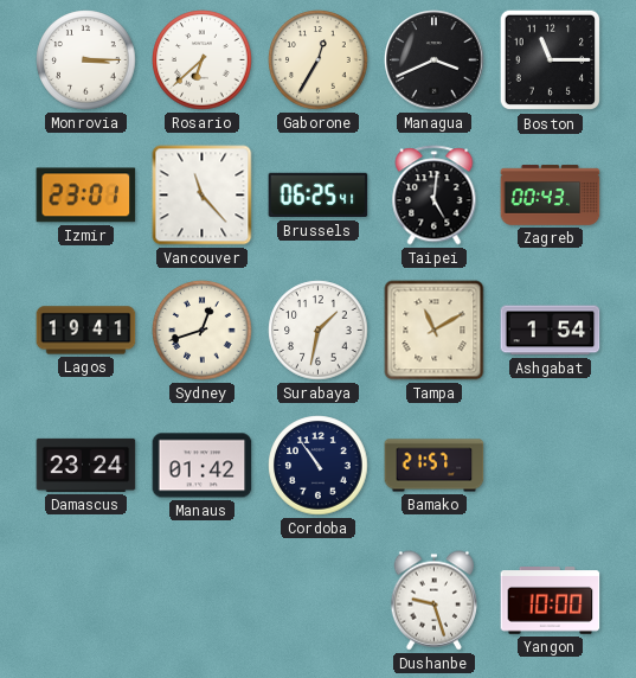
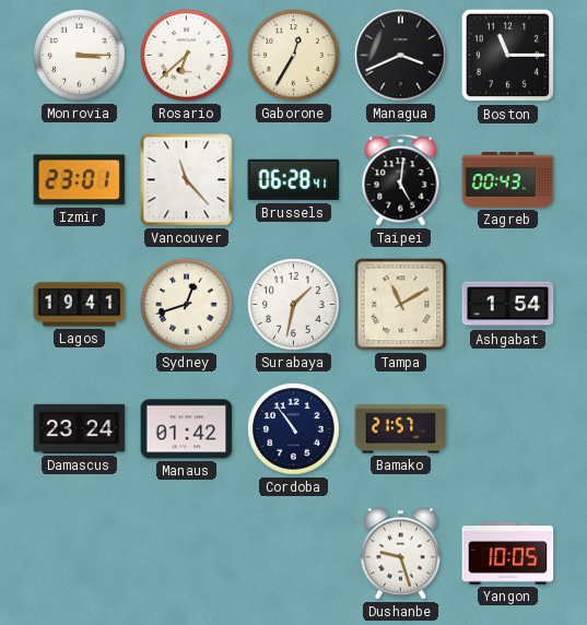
Brussels: 06:25 -> 06:28
Yangon: 10:00 -> 10:05
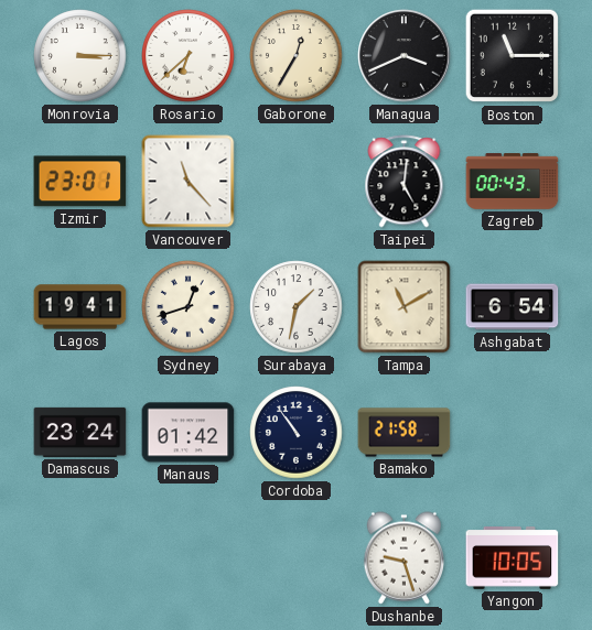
Brussels: 06:28 -> none
Ashgabat: 1:54 -> 6:54
Bamako: 21:57 -> 21:58
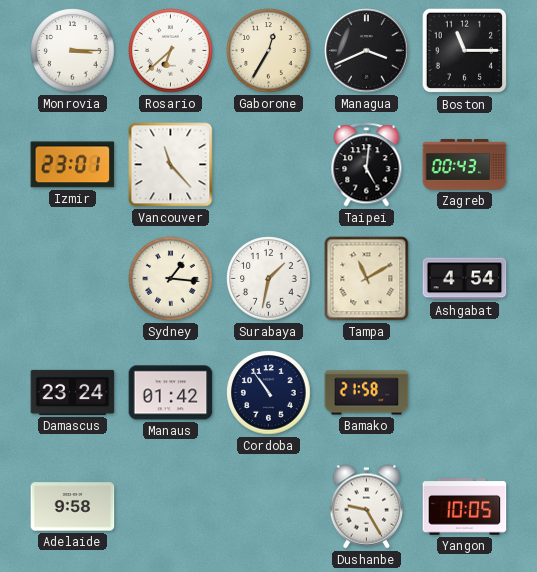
Lagos: 19:41 -> none
Sydney: 12:42 -> 1:16
Ashgabat: 6:54 -> 4:54
Adelaide: none -> 9:58
Dushanbe: 9:27 -> 9:25
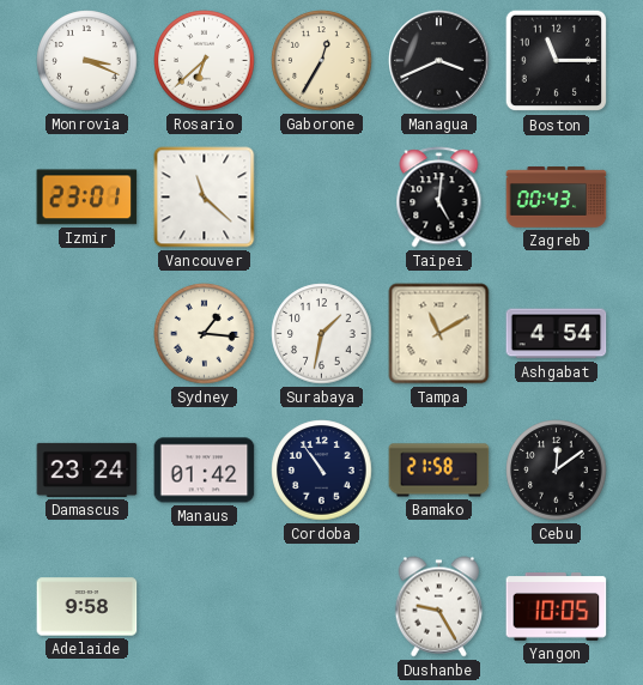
Monrovia: 3:15 -> 3:19
Vancouver: 11:23 -> 11:22
Cebu: none -> 12:09
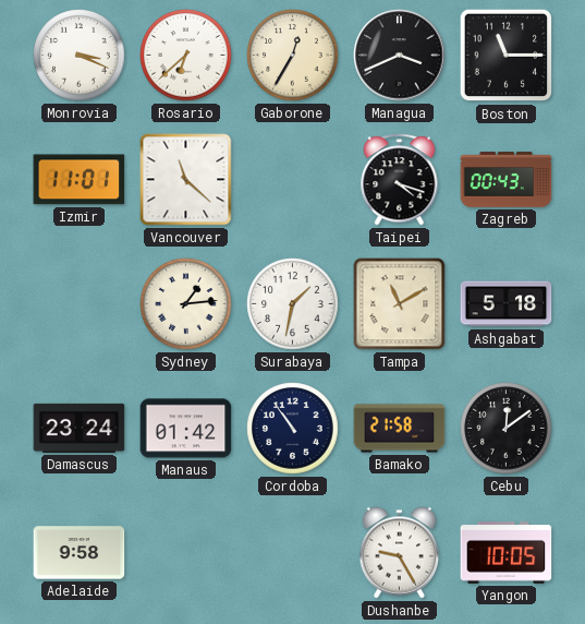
Izmir: 23:01 -> 11:01
Taipei: 5:01 -> 4:18
Sydney: 1:16 -> 1:14
Ashgabat: 4:54 -> 5:18
